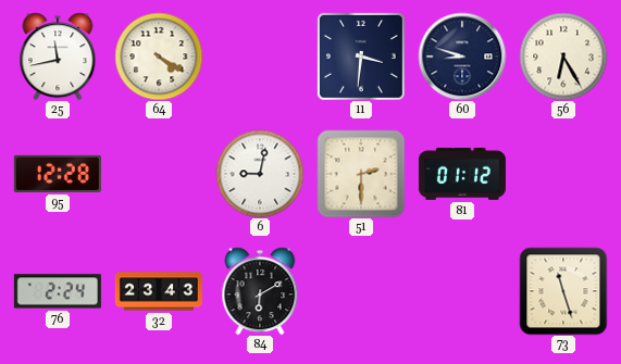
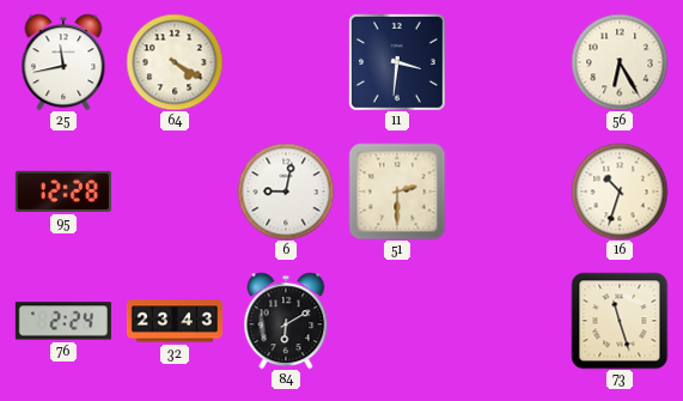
60: 8:48 -> none
81: 01:12 -> none
16: none -> 10:33
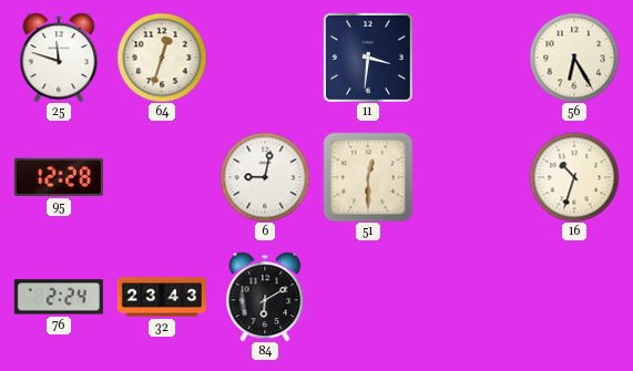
25: 11:43 -> 11:48
64: 4:20 -> 12:33
51: 2:30 -> 12:30
73: 11:27 -> none
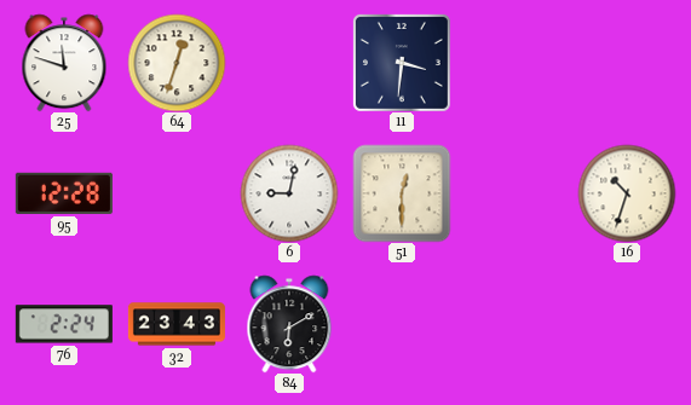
56: 6:25 -> none
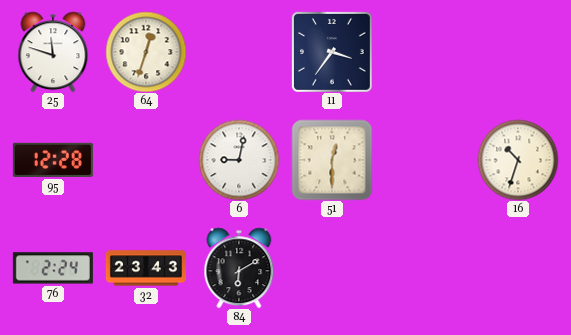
11: 3:31 -> 3:36
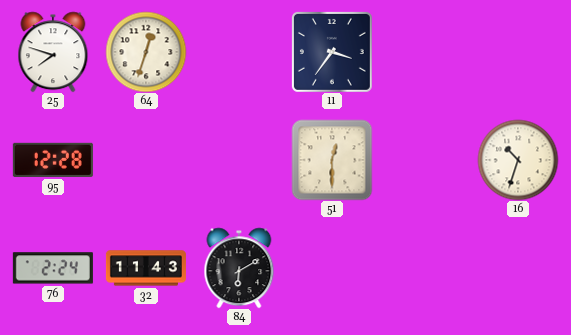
25: 11:48 -> 7:48
6: 9:02 -> none
32: 23:43 -> 11:43
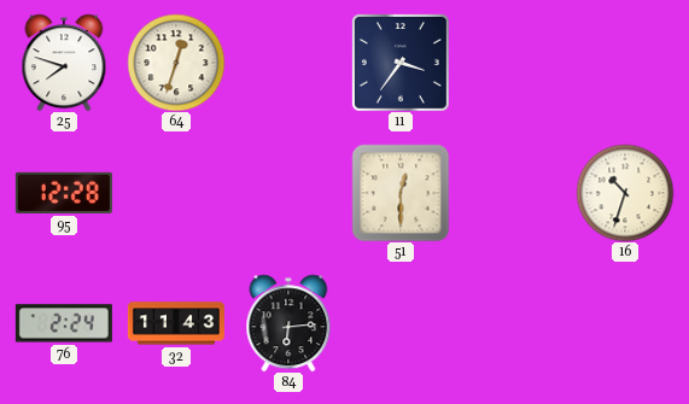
84: 6:10 -> 6:14
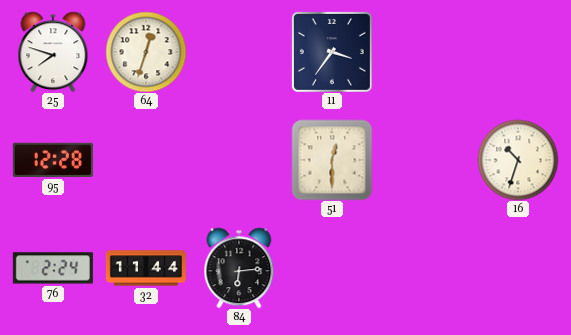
32: 11:43 -> 11:44
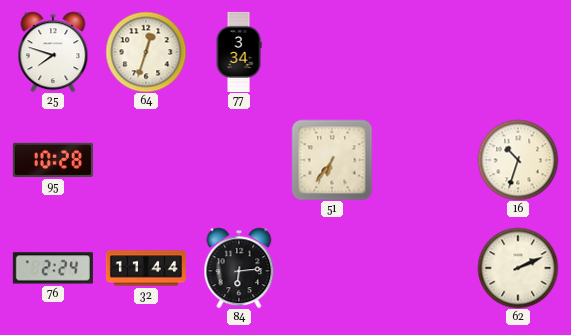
77: none -> 3:34
11: 3:36 -> none
95: 12:28 -> 10:28
51: 12:30 -> 6:36
62: none -> 2:11
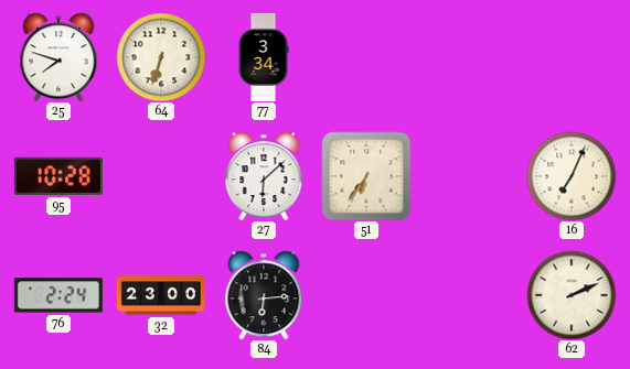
64: 12:33 -> 6:33
27: none -> 6:08
16: 10:33 -> 7:04
32: 11:44 -> 23:00
